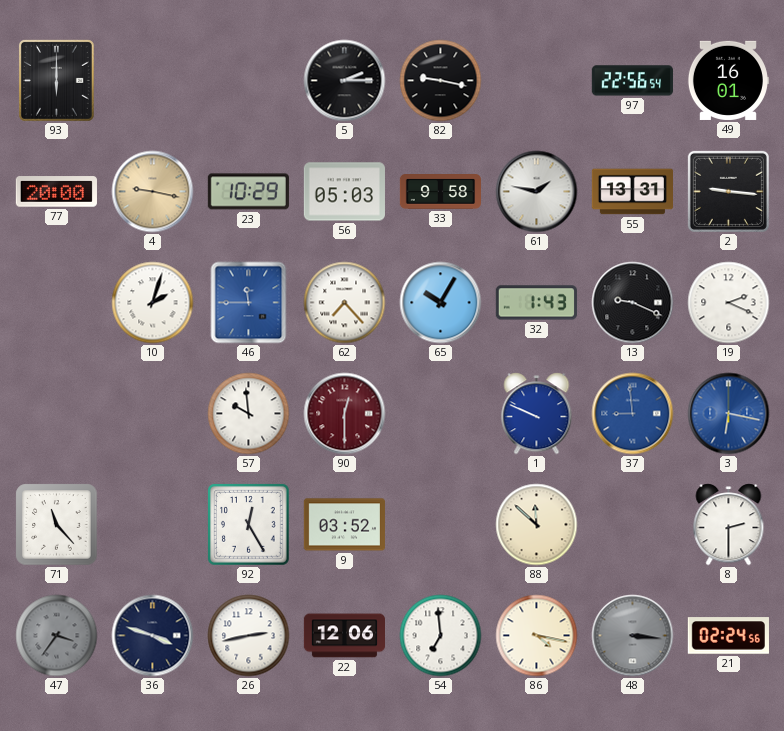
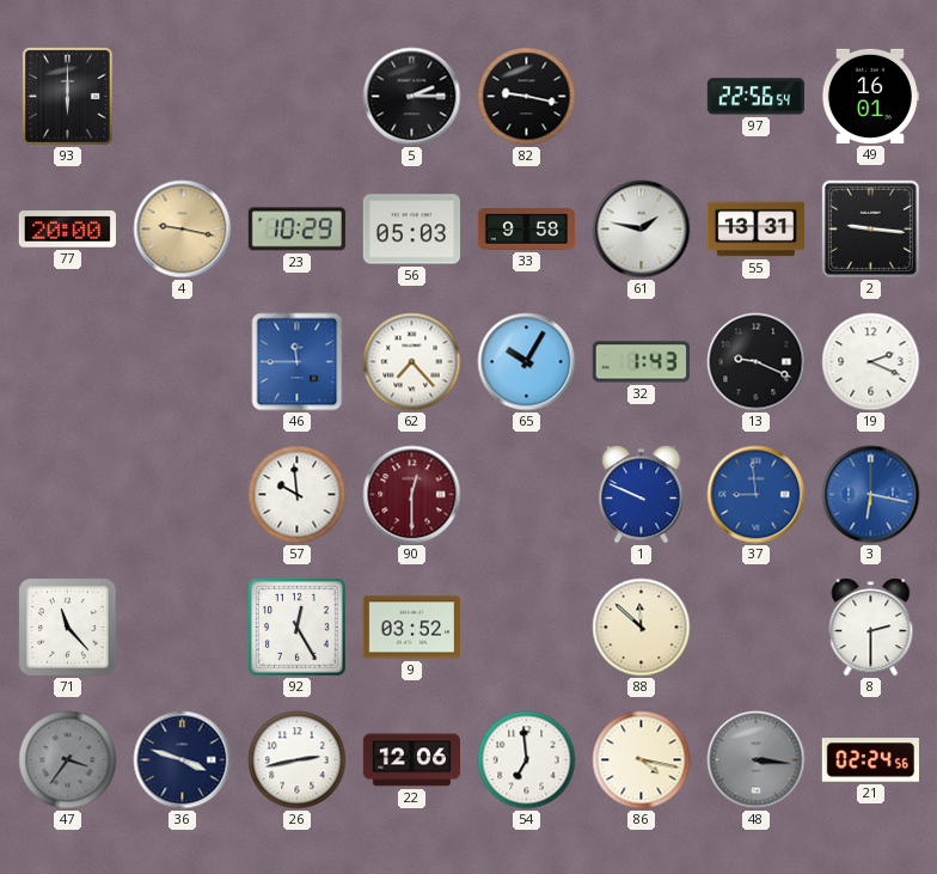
10: 2:03 -> none
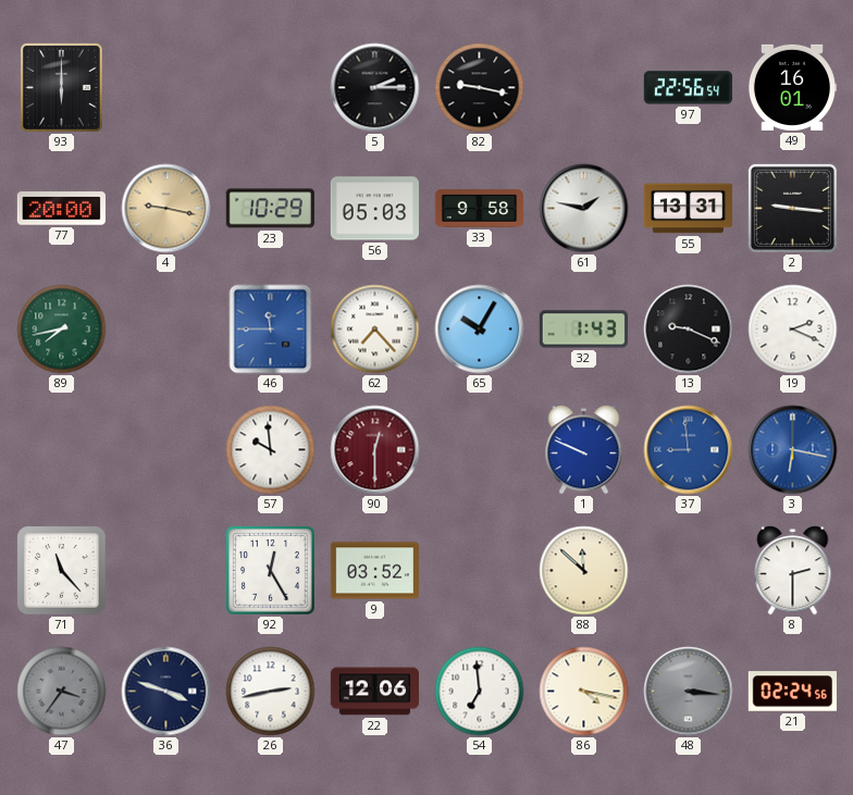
89: none -> 7:43
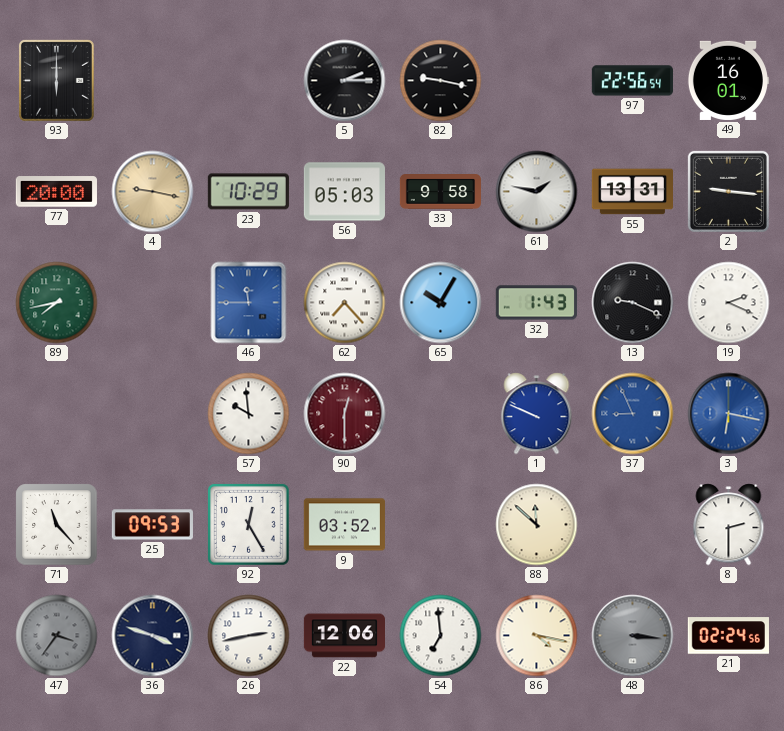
37: 8:59 -> 8:56
25: none -> 09:53
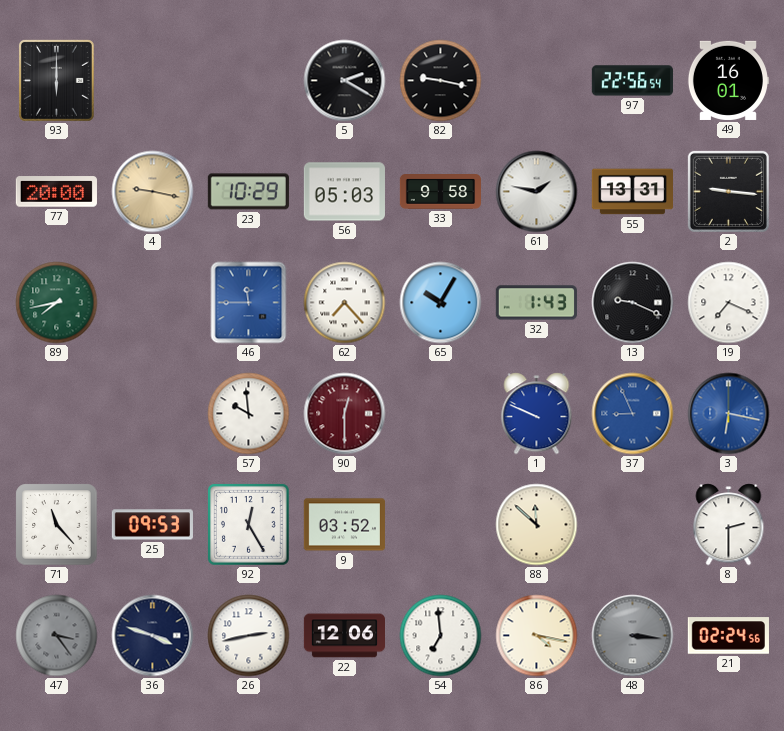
5: 2:15 -> 2:20
19: 2:19 -> 7:19
47: 3:36 -> 3:24
